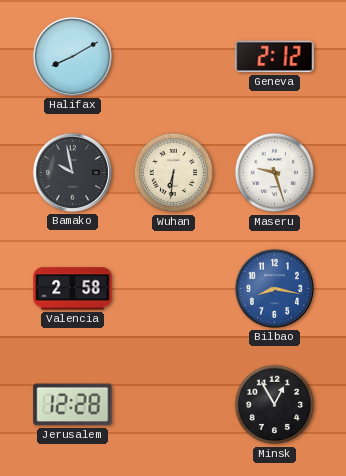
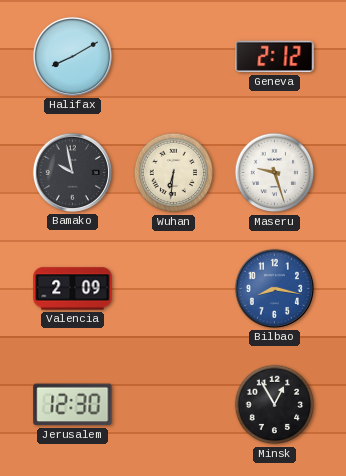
Valencia: 2:58 -> 2:09
Jerusalem: 12:28 -> 12:30
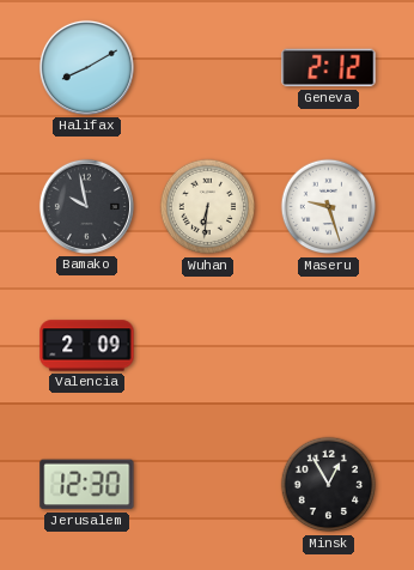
Bilbao: 8:17 -> none
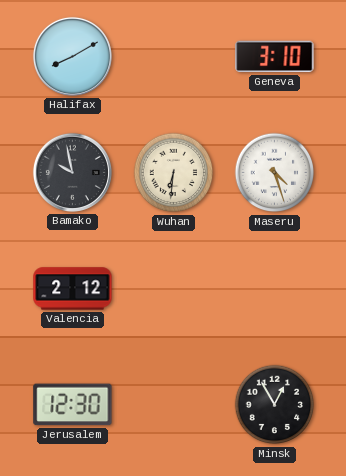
Geneva: 2:12 -> 3:10
Maseru: 9:27 -> 4:27
Valencia: 2:09 -> 2:12
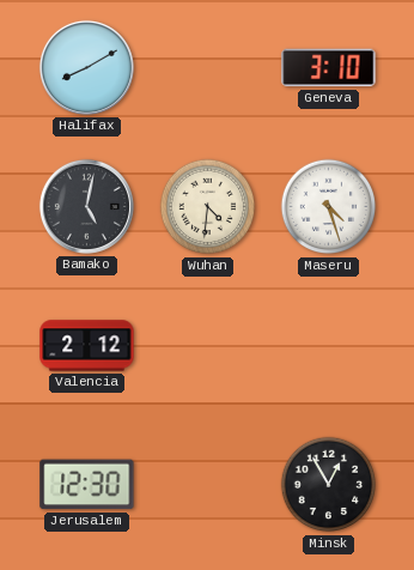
Bamako: 9:58 -> 5:02
Wuhan: 6:31 -> 4:31
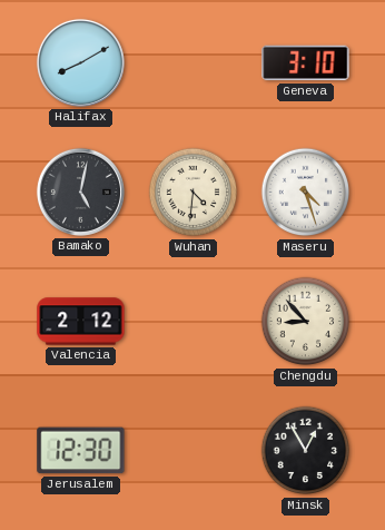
Chengdu: none -> 8:53
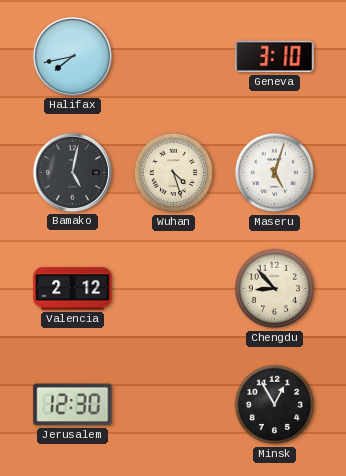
Halifax: 8:10 -> 7:43
Wuhan: 4:31 -> 4:27
Maseru: 4:27 -> 5:03
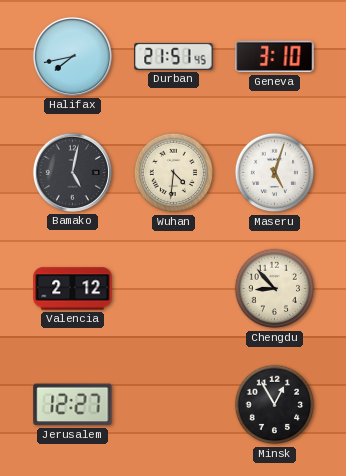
Durban: none -> 21:51
Wuhan: 4:27 -> 4:31
Jerusalem: 12:30 -> 12:27
